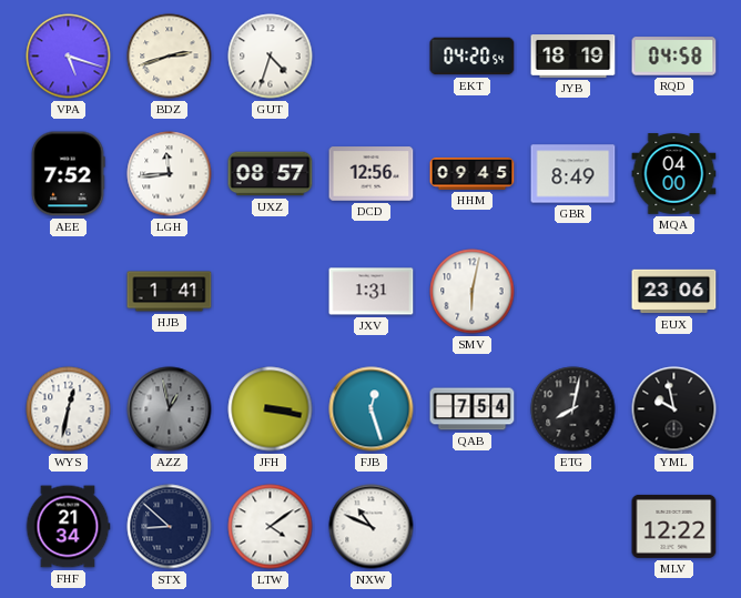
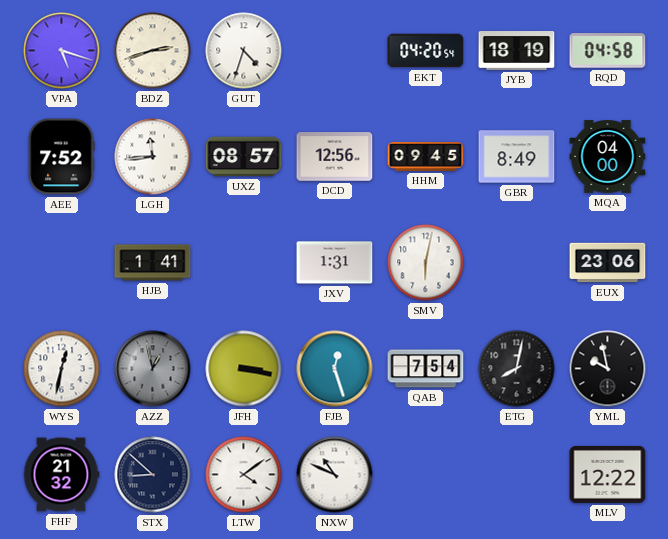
FHF: 21:34 -> 21:32
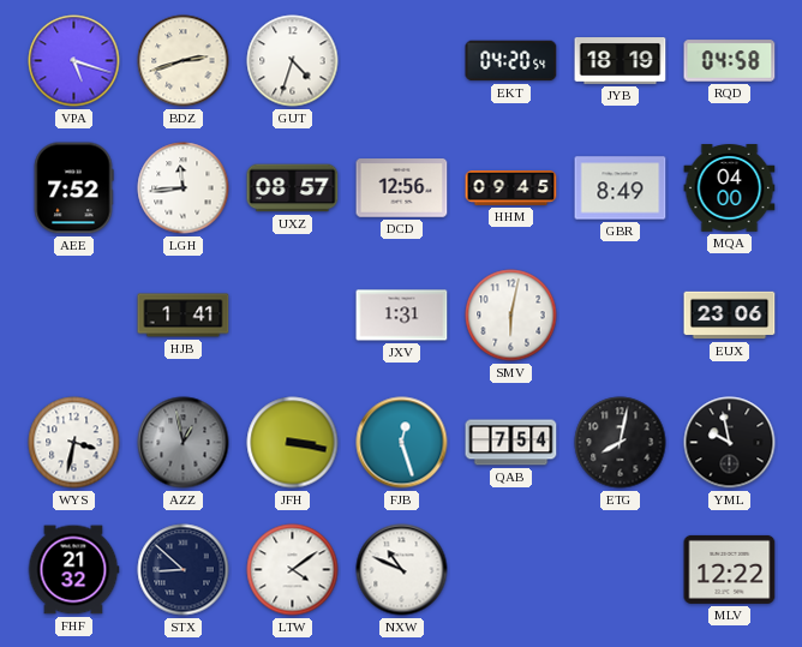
WYS: 12:32 -> 3:32
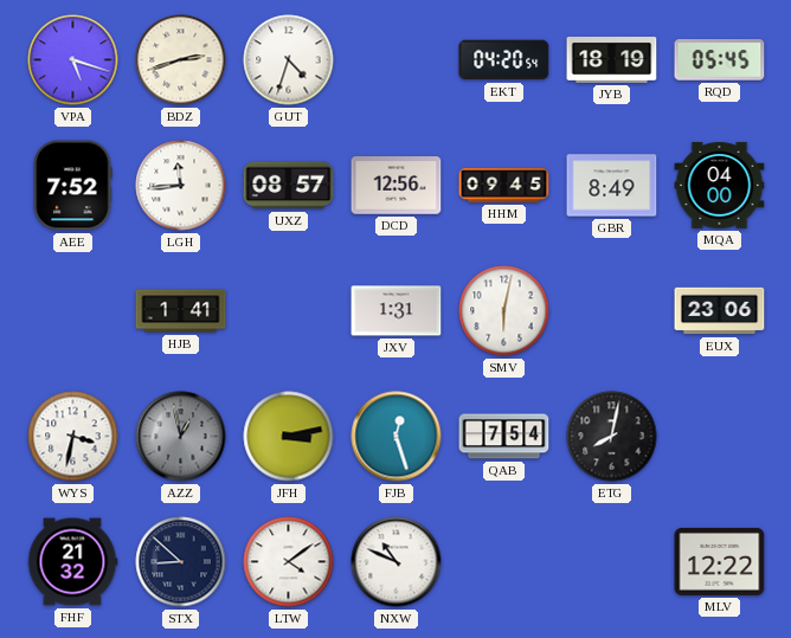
RQD: 04:58 -> 05:45
JFH: 3:17 -> 3:13
YML: 9:58 -> none
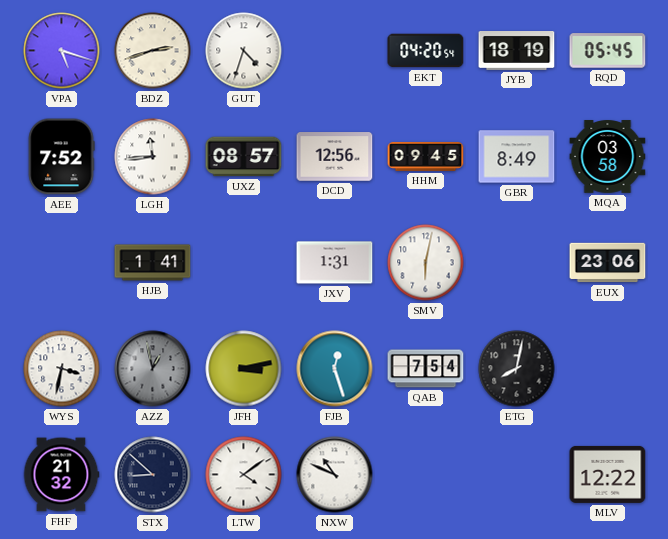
MQA: 04:00 -> 03:58
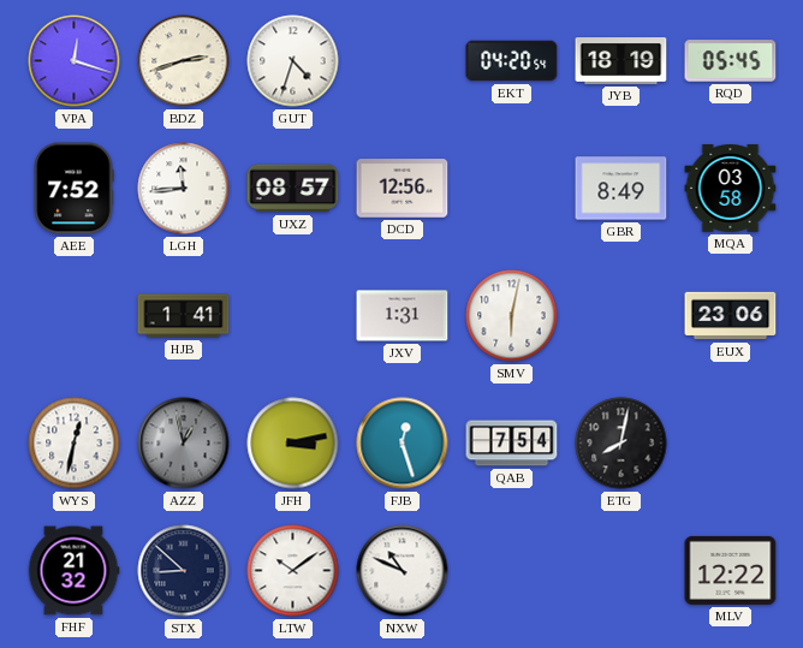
VPA: 5:18 -> 12:18
HHM: 09:45 -> none
WYS: 3:32 -> 12:32
LTW: 4:09 -> 10:09
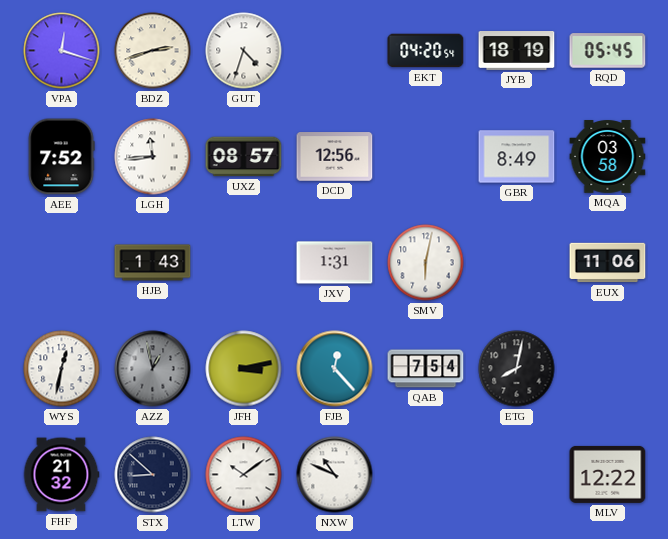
HJB: 1:41 -> 1:43
EUX: 23:06 -> 11:06
FJB: 12:27 -> 12:23
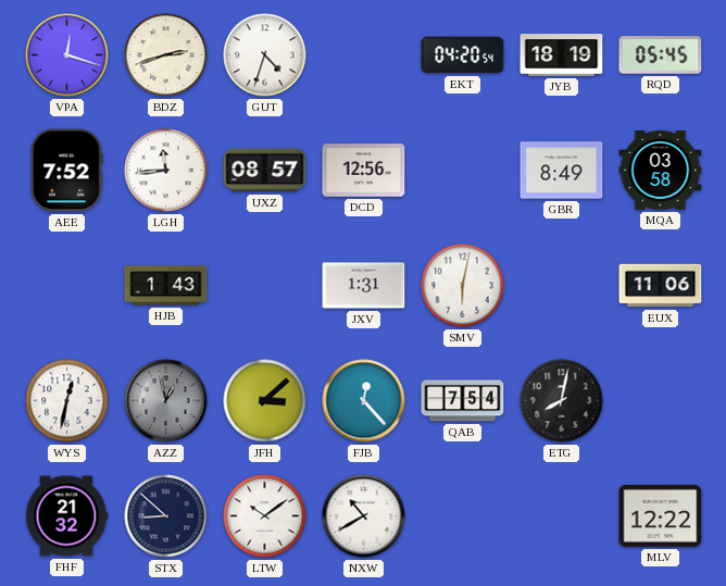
JFH: 3:13 -> 3:08
NXW: 10:49 -> 10:40
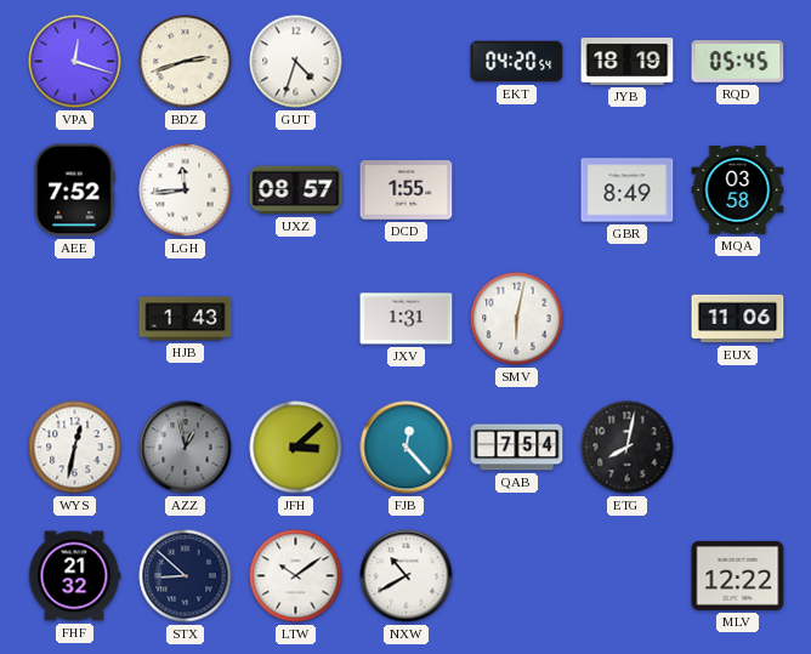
DCD: 12:56 -> 1:55
